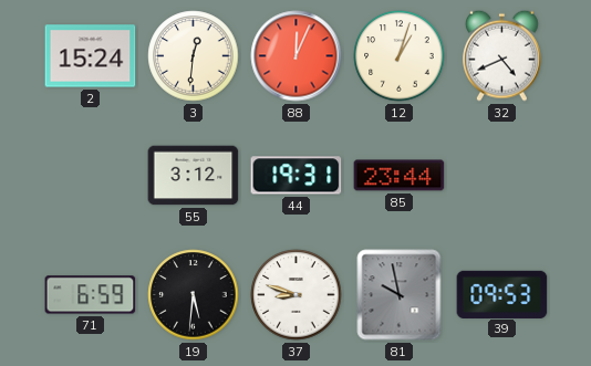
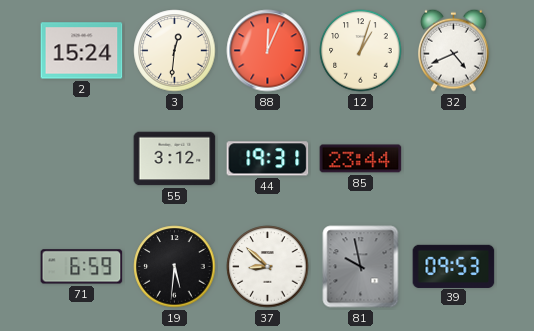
37: 8:48 -> 8:52
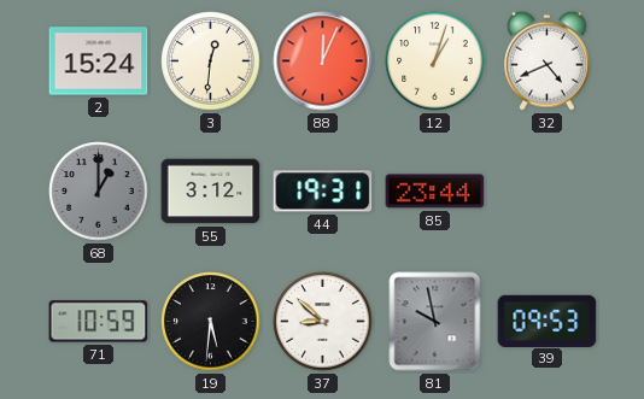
68: none -> 1:00
71: 6:59 -> 10:59
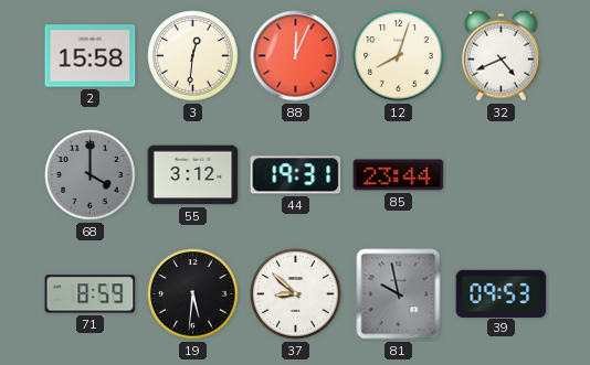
2: 15:24 -> 15:58
12: 1:03 -> 8:03
68: 1:00 -> 4:00
71: 10:59 -> 8:59
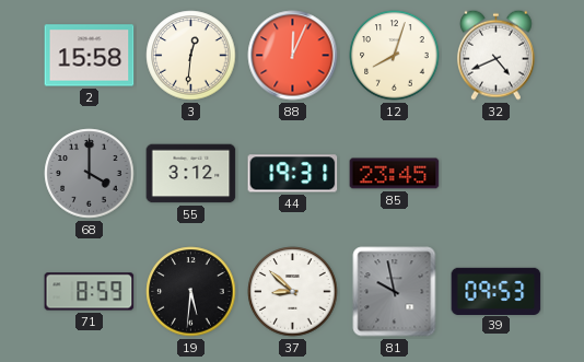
85: 23:44 -> 23:45
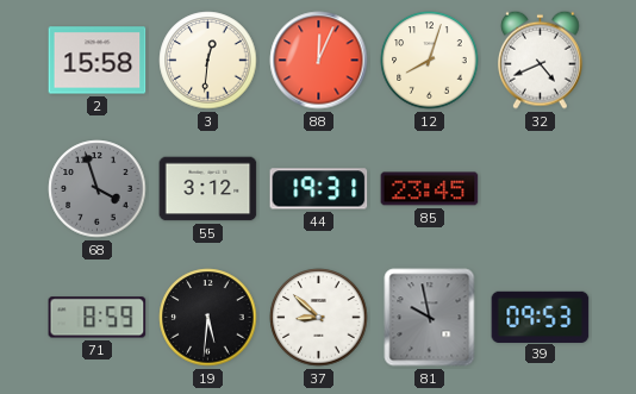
68: 4:00 -> 3:57
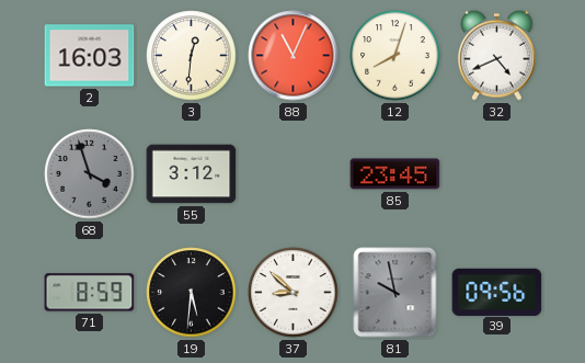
2: 15:58 -> 16:03
88: 12:04 -> 11:04
44: 19:31 -> none
39: 09:53 -> 09:56
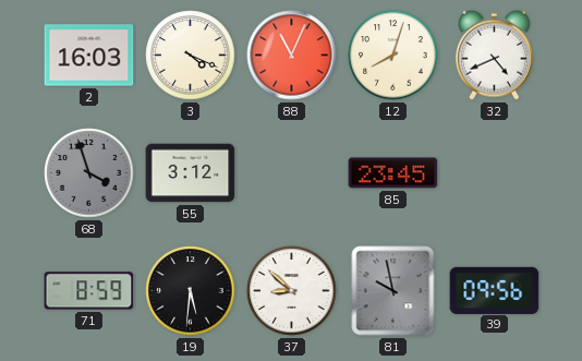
3: 12:31 -> 4:19
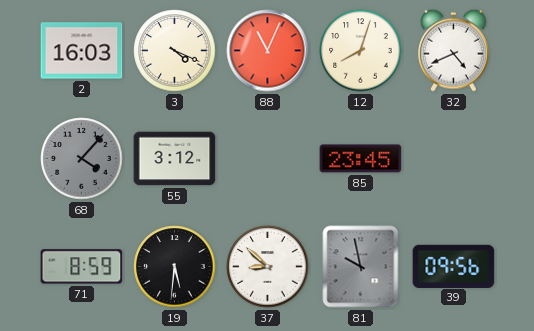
68: 3:57 -> 4:07
